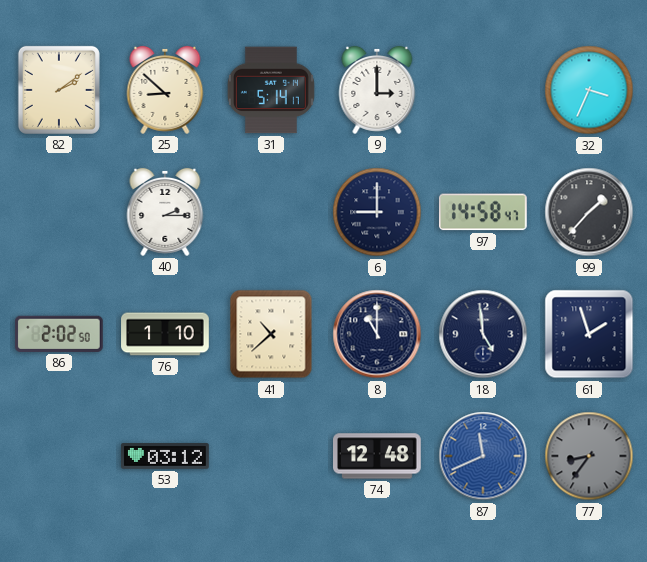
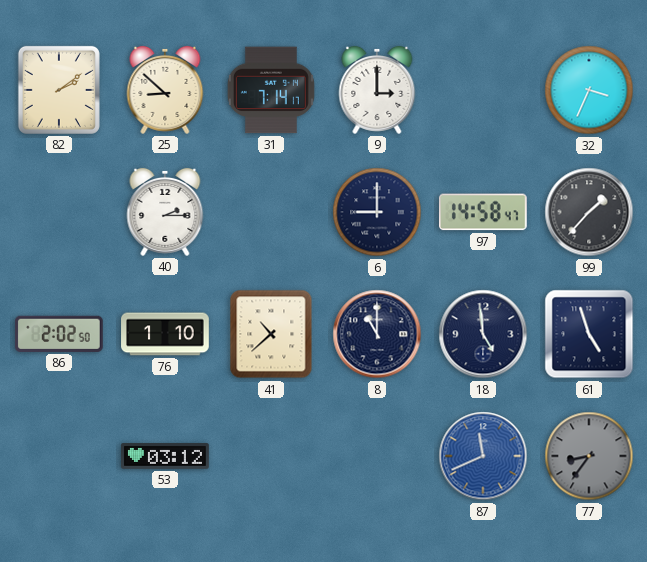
31: 5:14 -> 7:14
61: 1:57 -> 4:57
74: 12:48 -> none
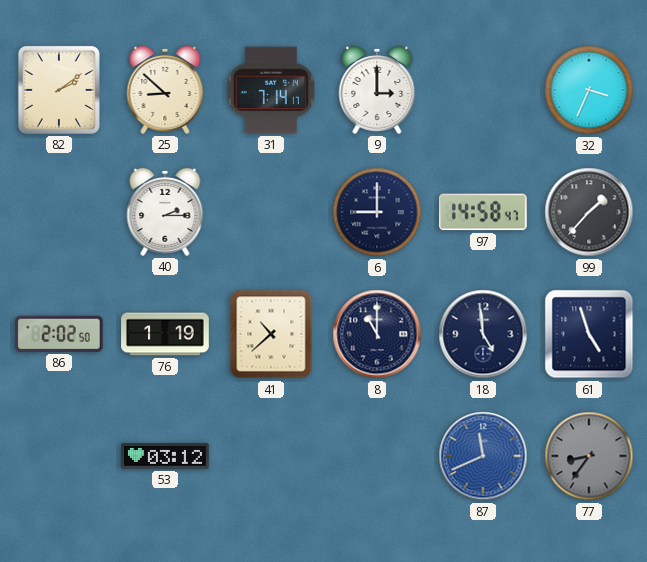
76: 1:10 -> 1:19
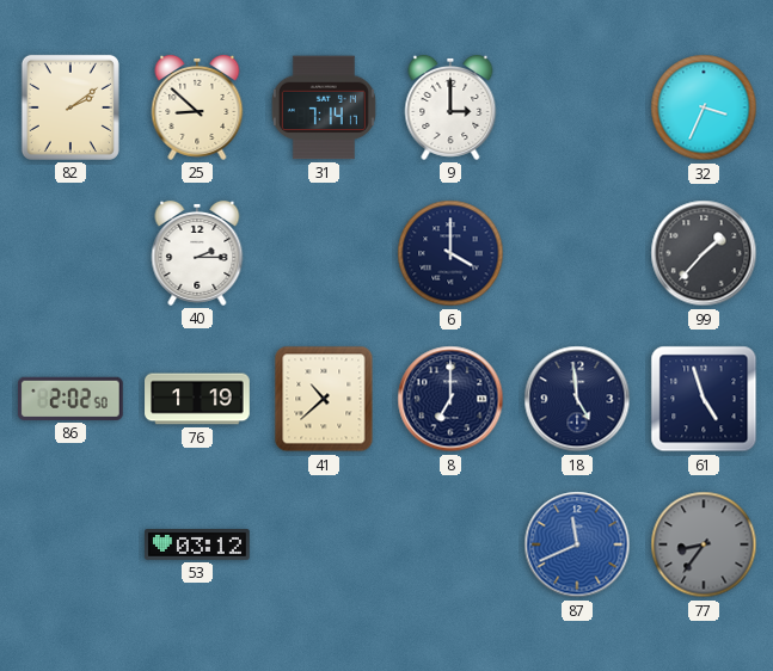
6: 9:00 -> 4:00
97: 14:58 -> none
8: 11:00 -> 7:00
